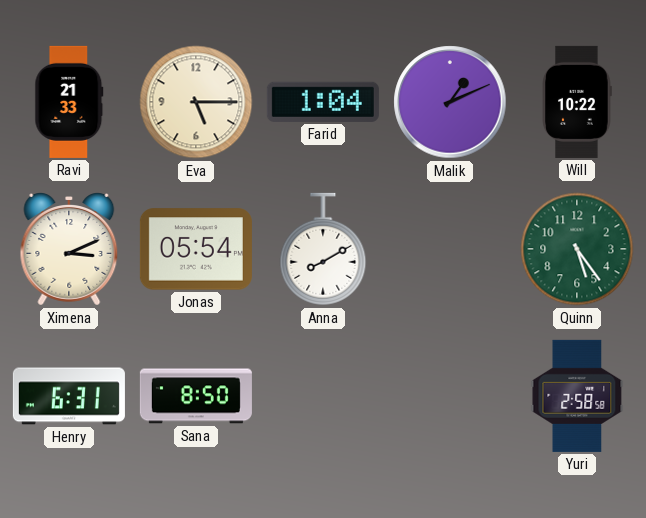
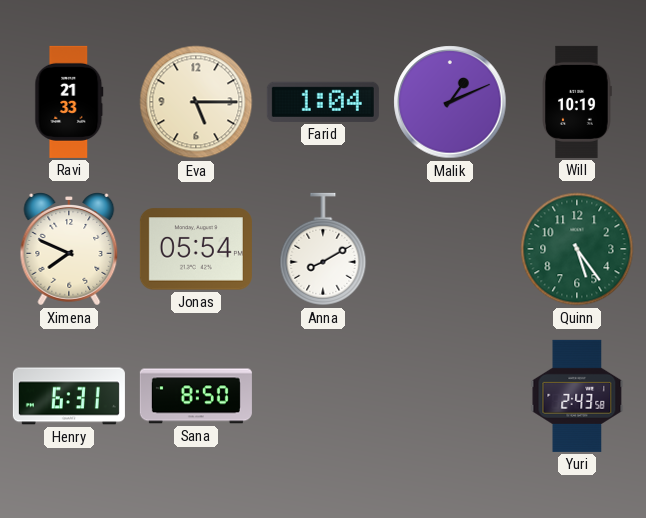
Will: 10:22 -> 10:19
Ximena: 3:11 -> 7:49
Yuri: 2:58 -> 2:43
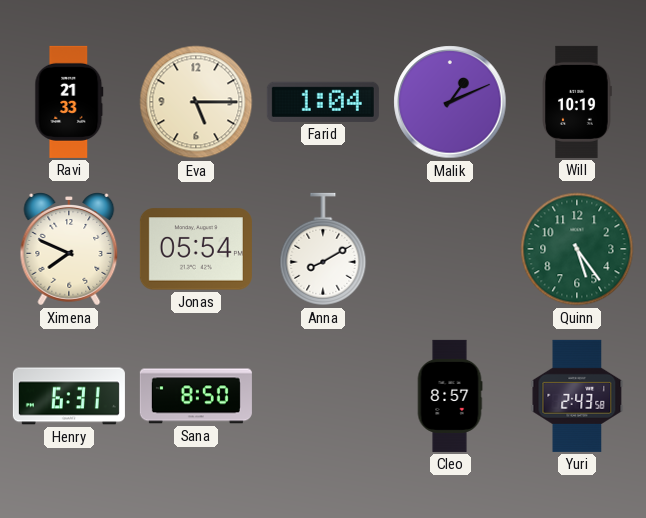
Cleo: none -> 8:57
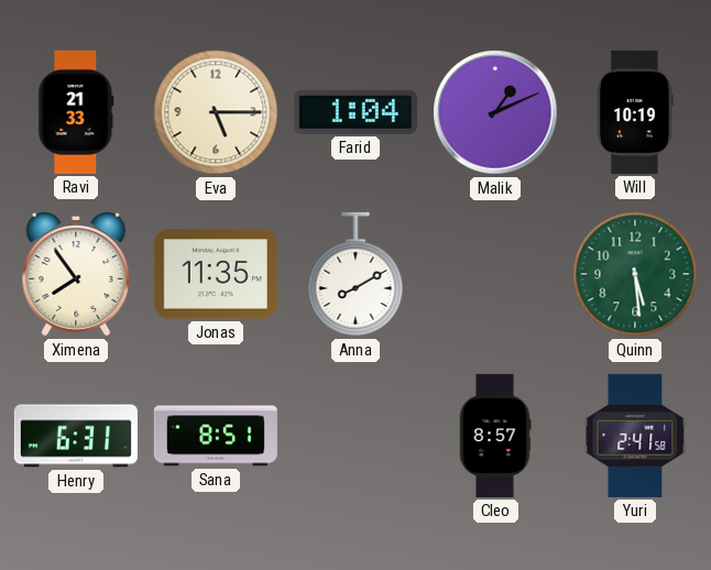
Ximena: 7:49 -> 7:54
Jonas: 05:54 -> 11:35
Quinn: 5:24 -> 5:29
Sana: 8:50 -> 8:51
Yuri: 2:43 -> 2:41
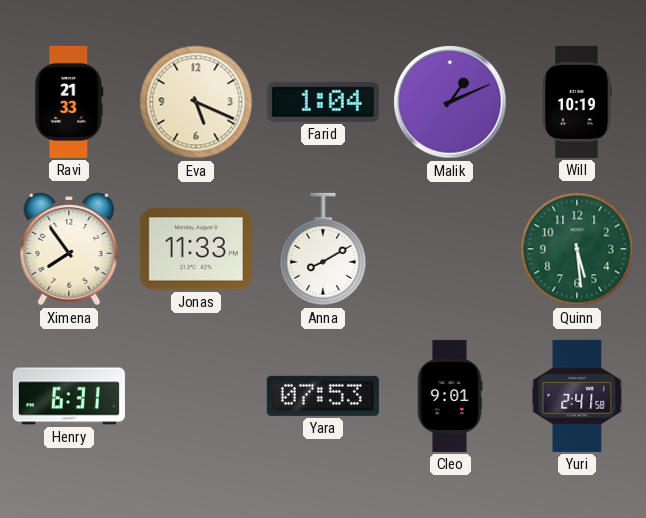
Eva: 5:15 -> 5:19
Jonas: 11:35 -> 11:33
Sana: 8:51 -> none
Yara: none -> 07:53
Cleo: 8:57 -> 9:01
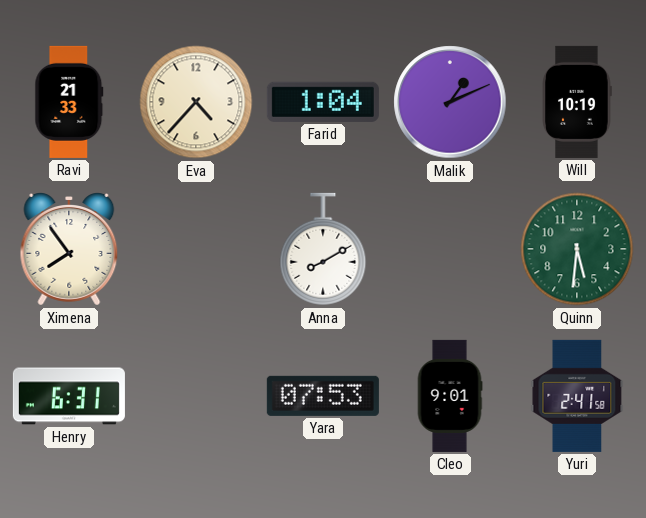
Eva: 5:19 -> 4:37
Jonas: 11:33 -> none
Quinn: 5:29 -> 5:31
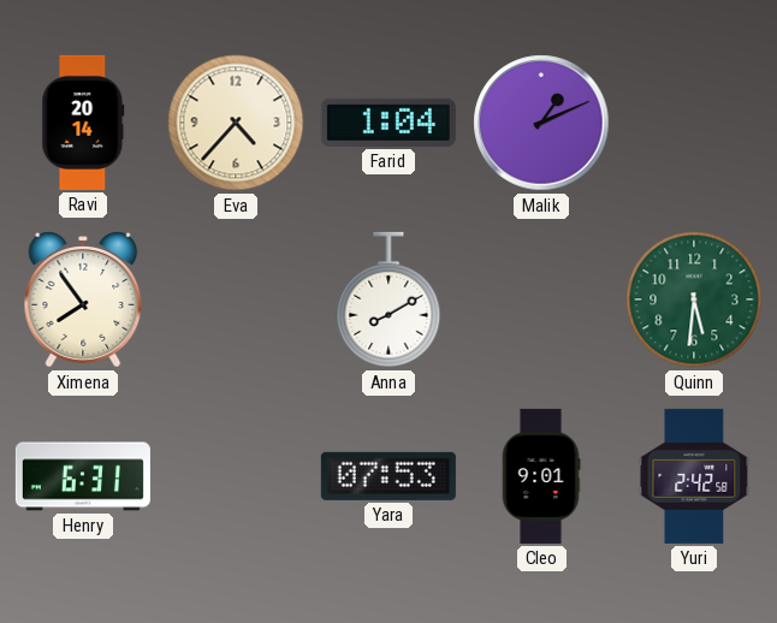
Ravi: 21:33 -> 20:14
Will: 10:19 -> none
Yuri: 2:41 -> 2:42
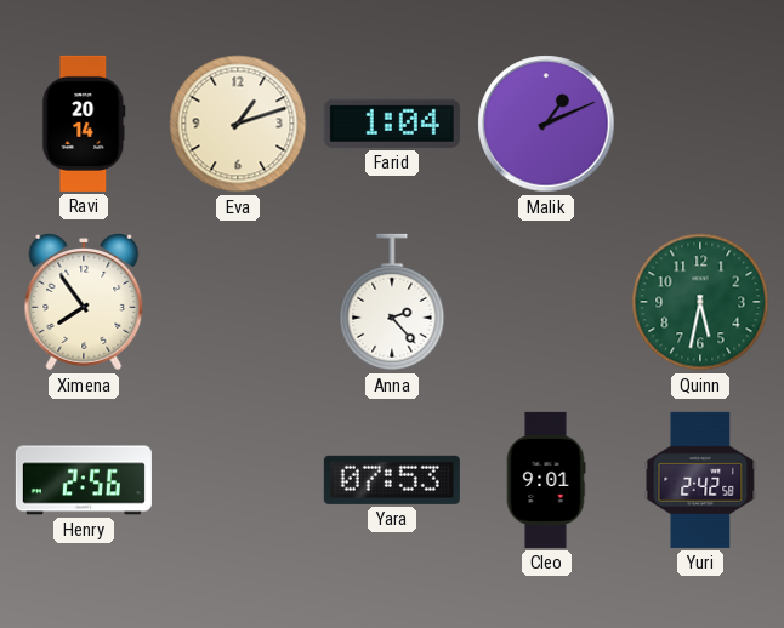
Eva: 4:37 -> 1:12
Anna: 8:10 -> 2:23
Quinn: 5:31 -> 5:32
Henry: 6:31 -> 2:56
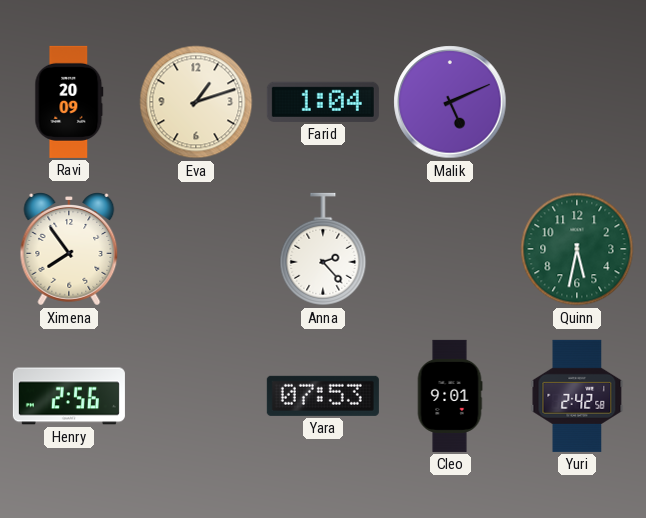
Ravi: 20:14 -> 20:09
Malik: 1:11 -> 5:11
